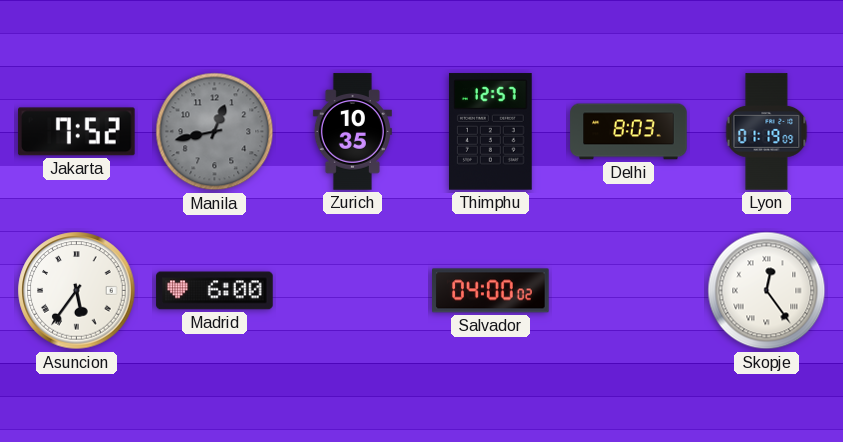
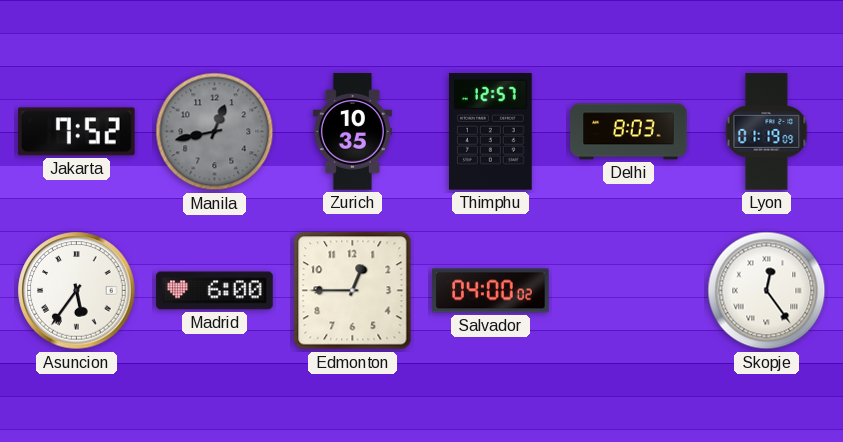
Edmonton: none -> 12:45
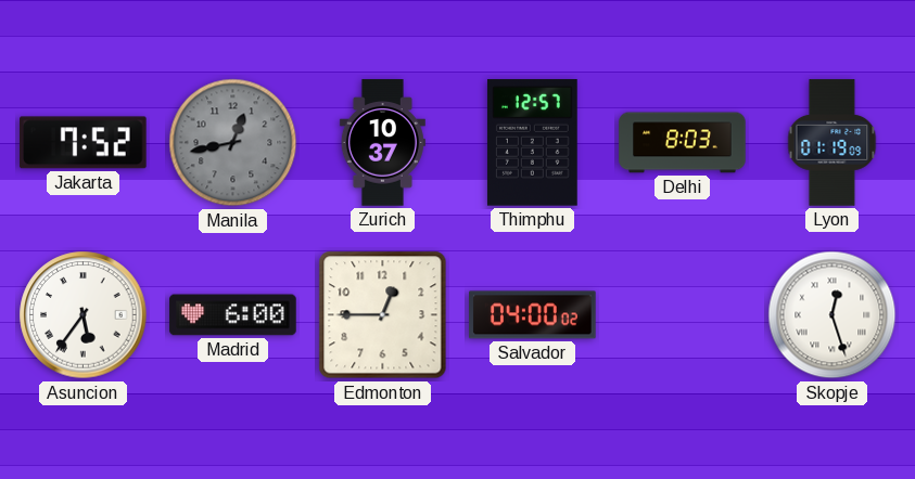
Zurich: 10:35 -> 10:37
Skopje: 12:24 -> 12:27
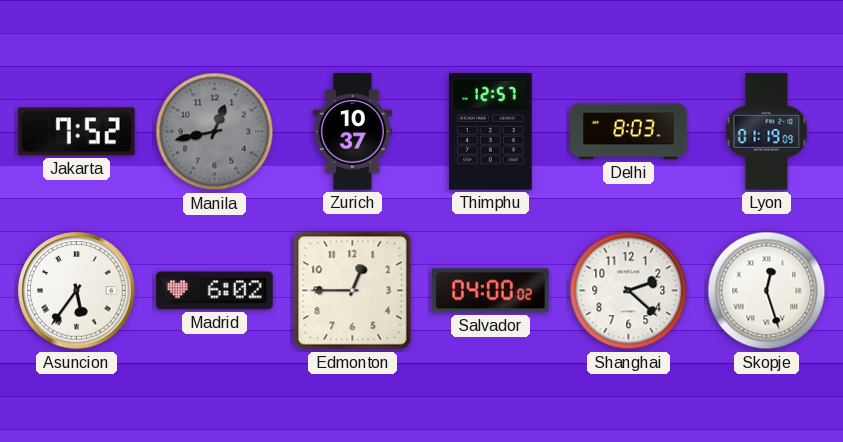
Madrid: 6:00 -> 6:02
Shanghai: none -> 2:22
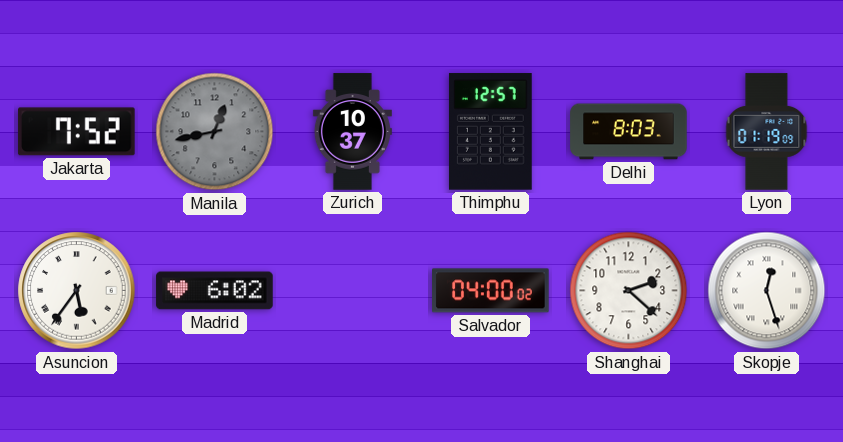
Edmonton: 12:45 -> none
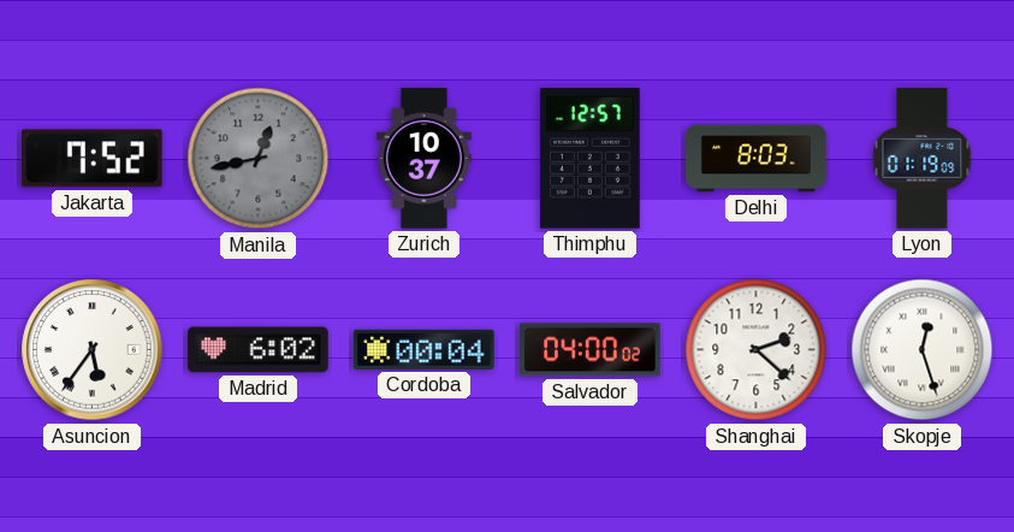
Cordoba: none -> 00:04
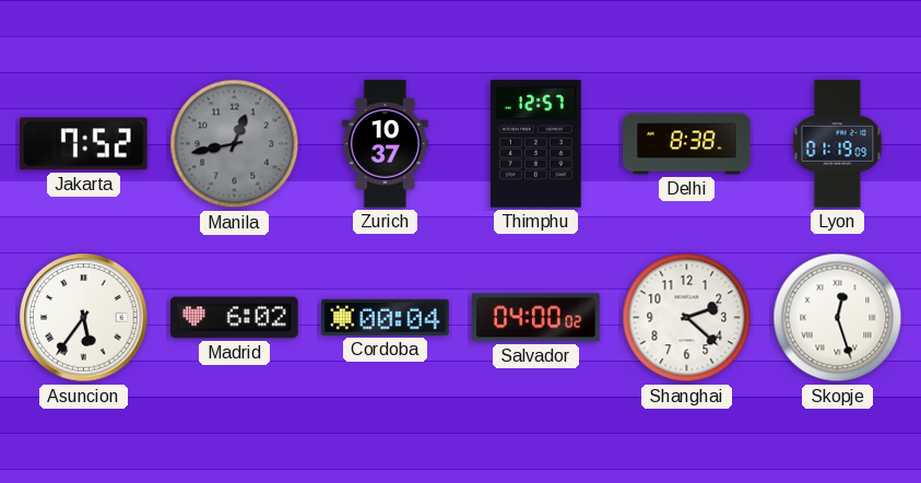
Delhi: 8:03 -> 8:38
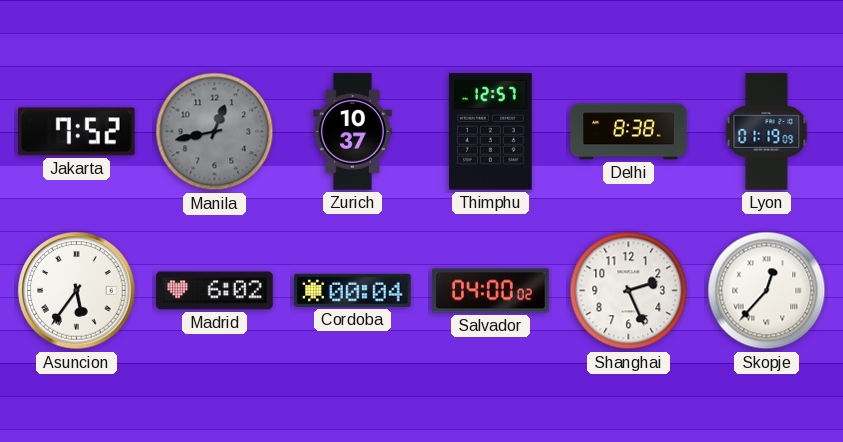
Shanghai: 2:22 -> 2:26
Skopje: 12:27 -> 12:37
